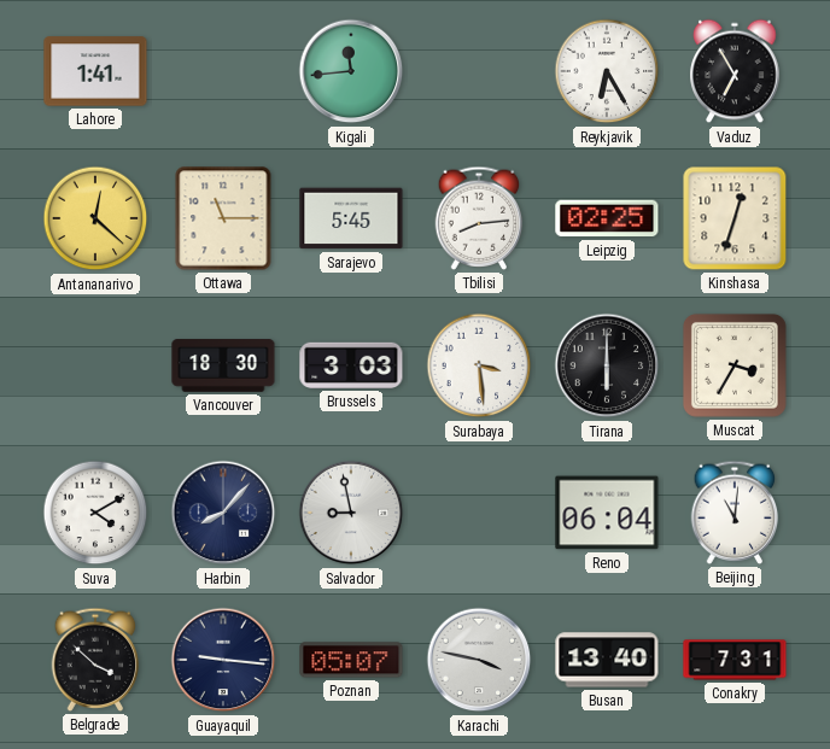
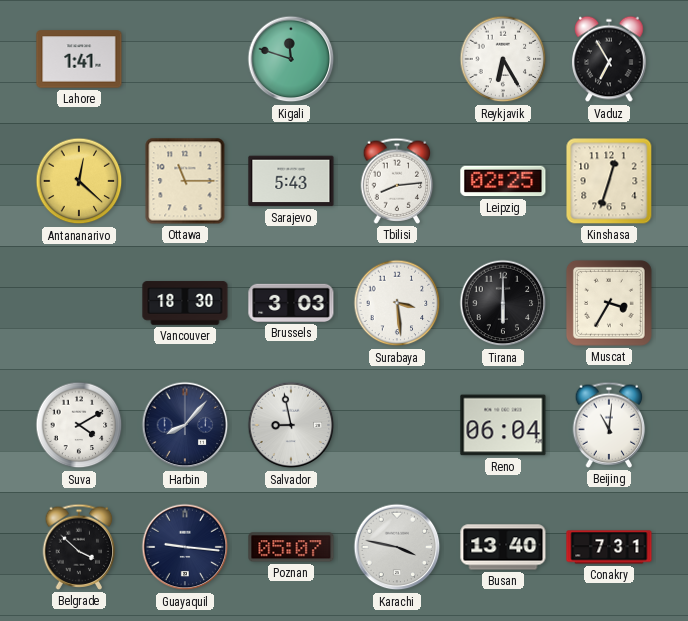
Kigali: 11:44 -> 11:48
Sarajevo: 5:45 -> 5:43
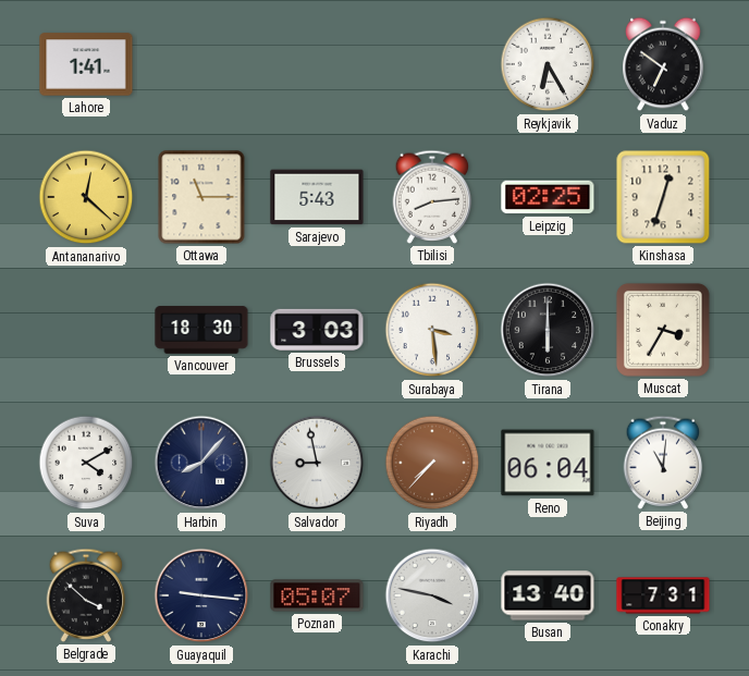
Kigali: 11:48 -> none
Vaduz: 6:55 -> 6:51
Riyadh: none -> 7:37
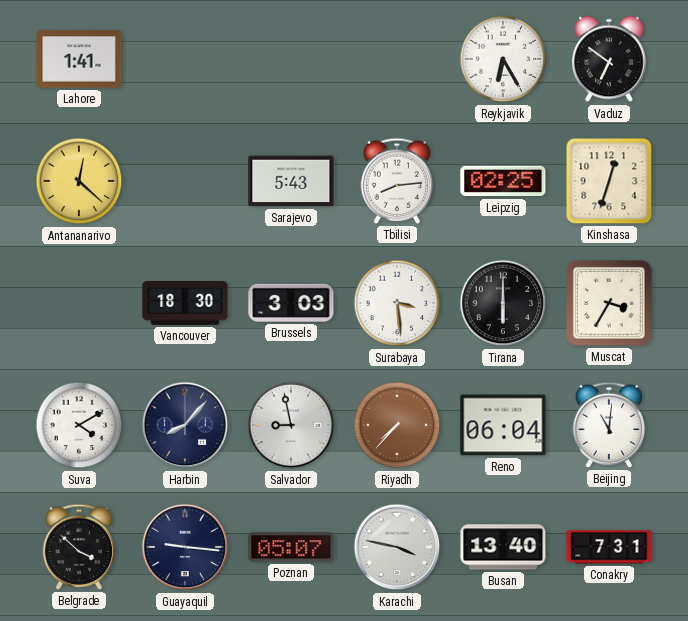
Ottawa: 11:15 -> none
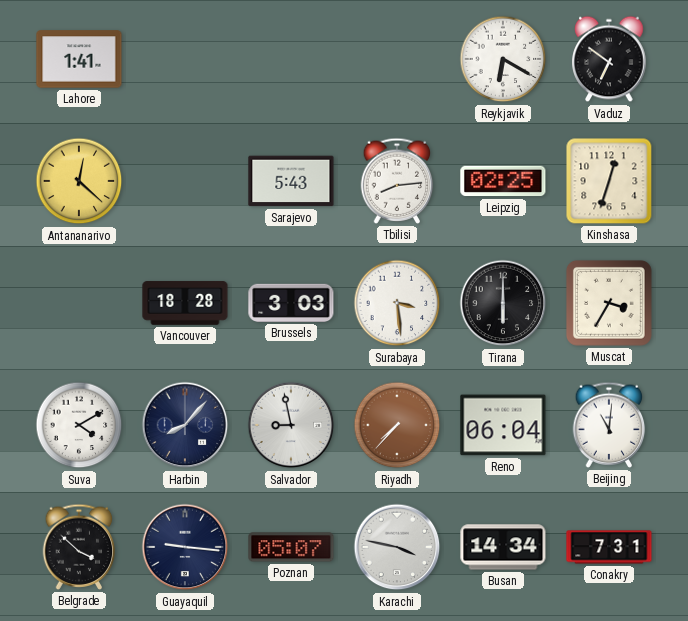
Reykjavik: 6:25 -> 6:20
Vancouver: 18:30 -> 18:28
Busan: 13:40 -> 14:34
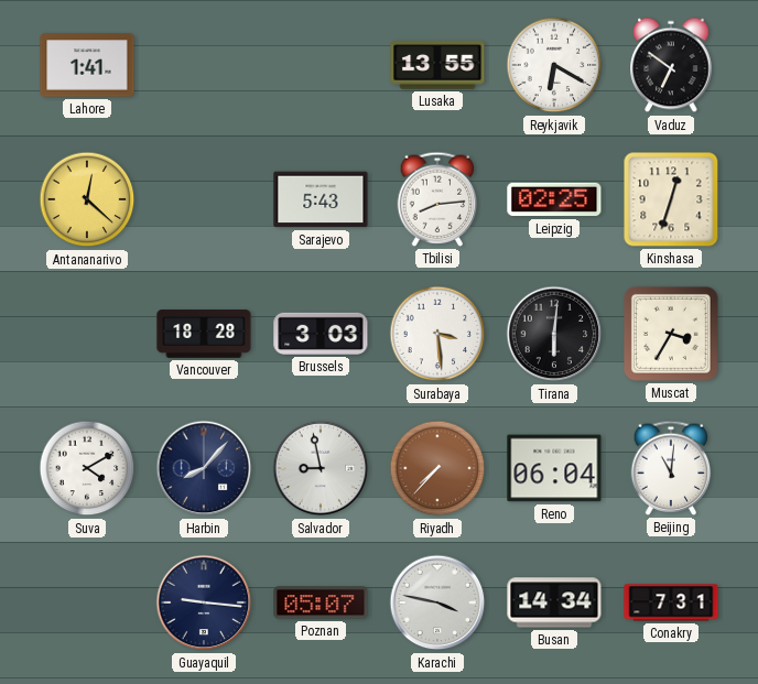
Lusaka: none -> 13:55
Tirana: 6:00 -> 6:01
Belgrade: 3:52 -> none
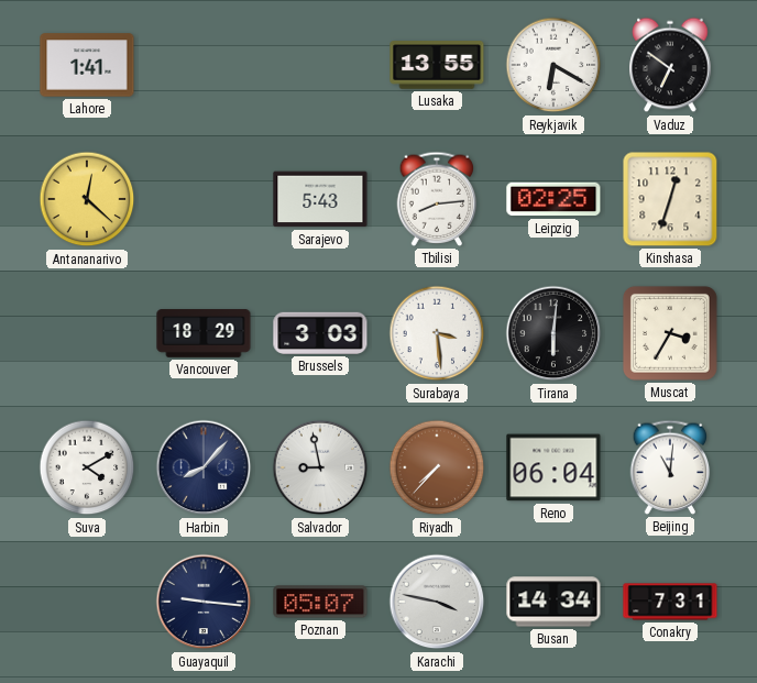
Vancouver: 18:28 -> 18:29
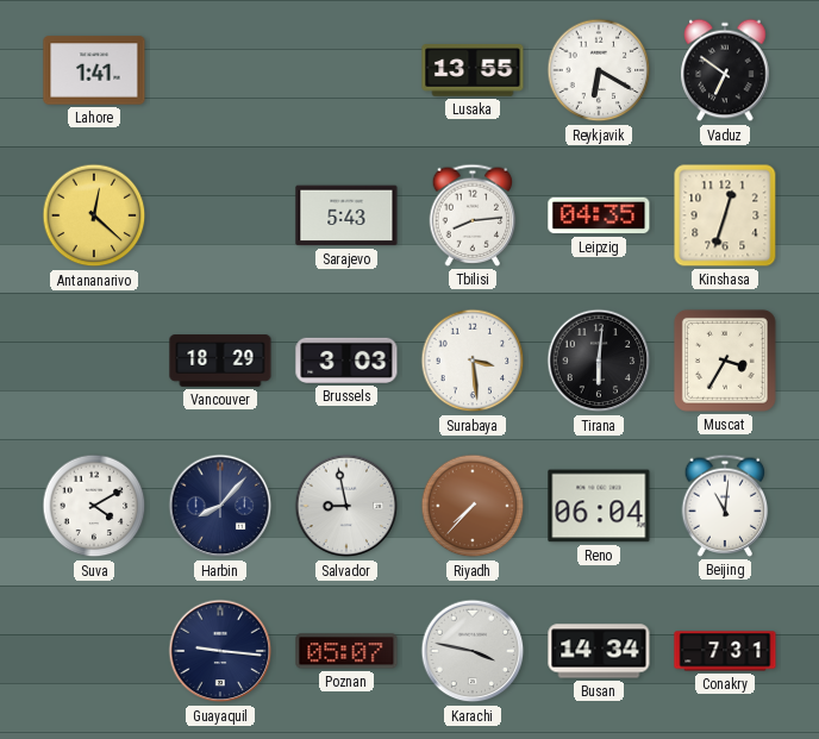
Leipzig: 02:25 -> 04:35
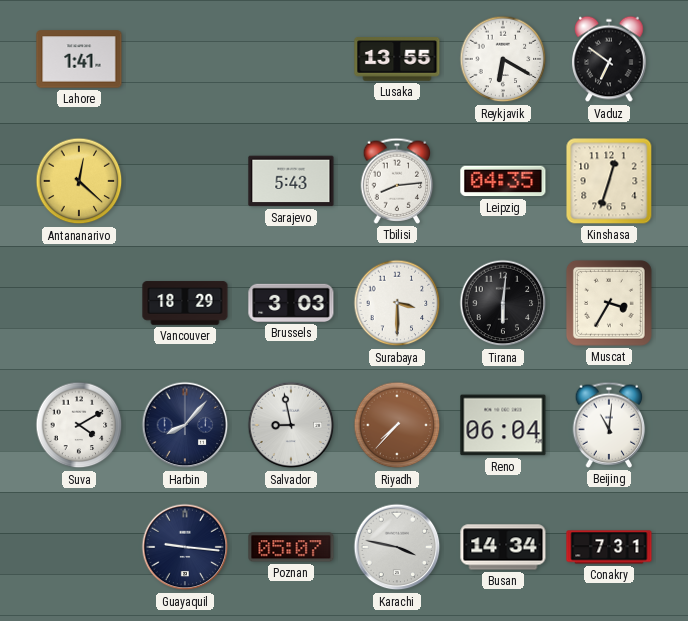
Surabaya: 3:29 -> 3:30
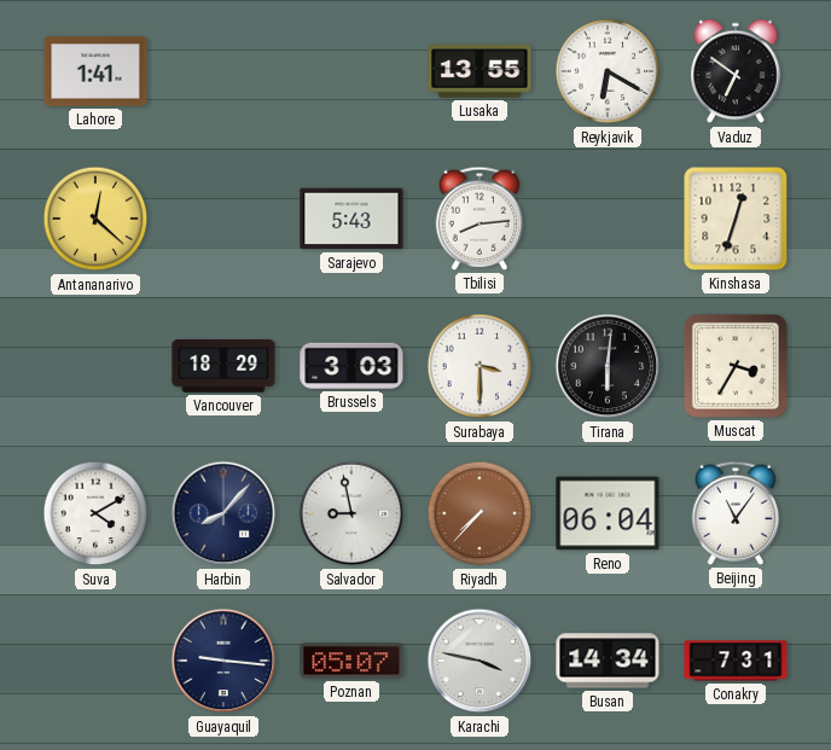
Leipzig: 04:35 -> none
Beijing: 11:01 -> 11:06
